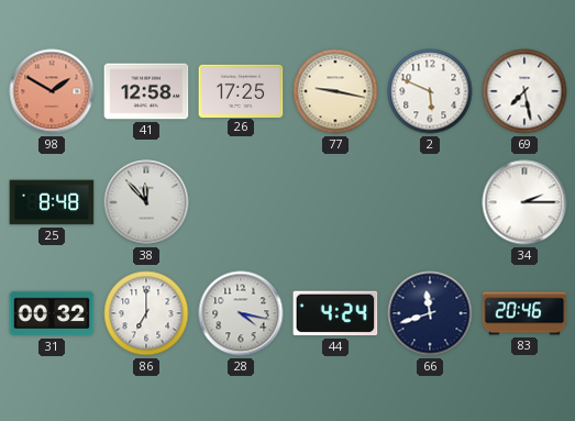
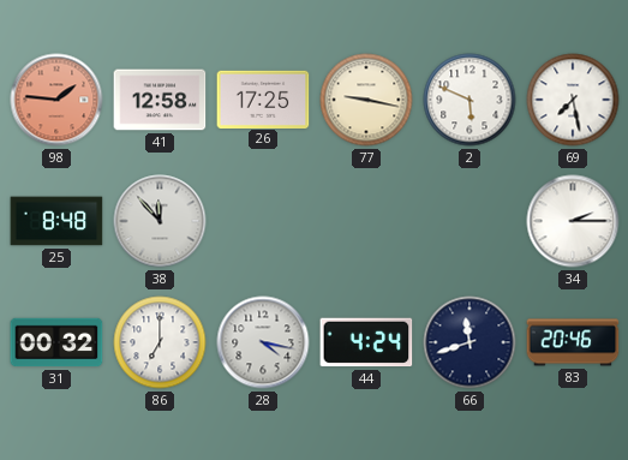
98: 1:50 -> 1:46
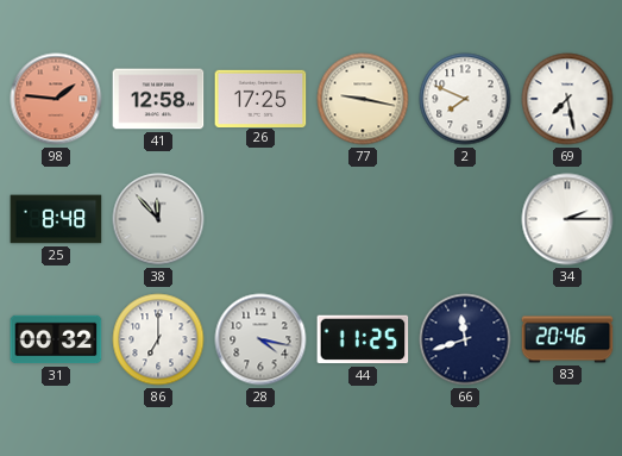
2: 5:49 -> 7:49
44: 4:24 -> 11:25
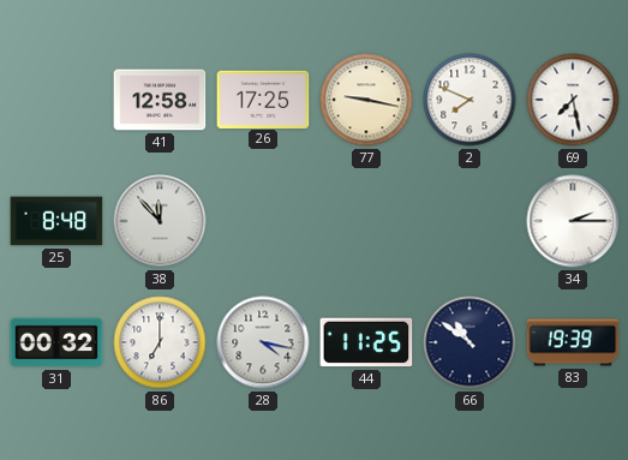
98: 1:46 -> none
66: 11:42 -> 10:51
83: 20:46 -> 19:39
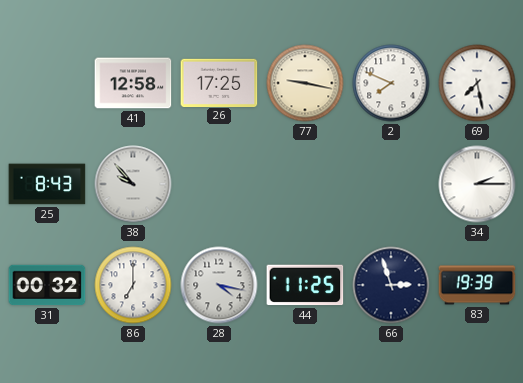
25: 8:48 -> 8:43
38: 11:53 -> 9:53
66: 10:51 -> 2:57
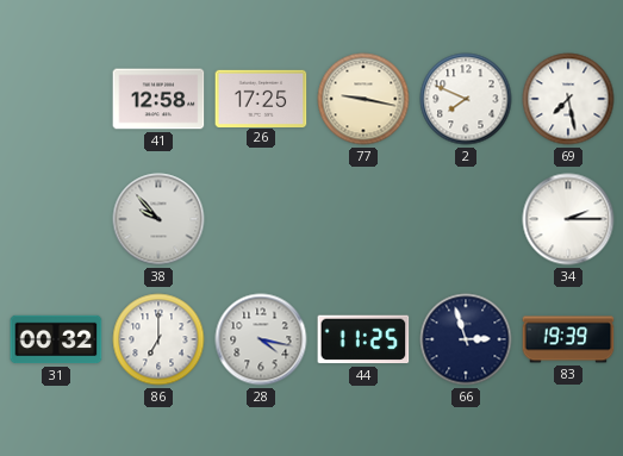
25: 8:43 -> none
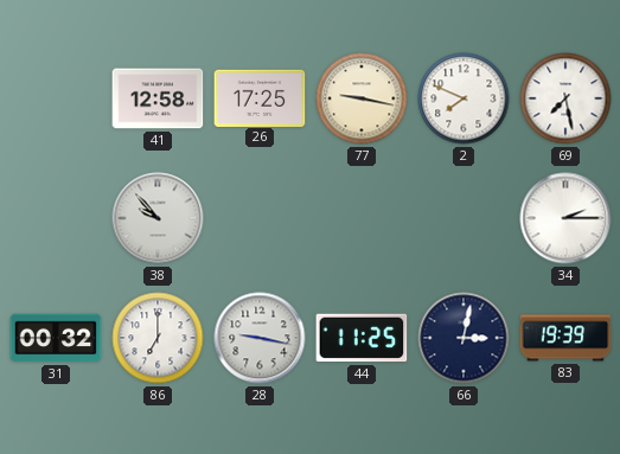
28: 4:17 -> 9:17
66: 2:57 -> 3:02
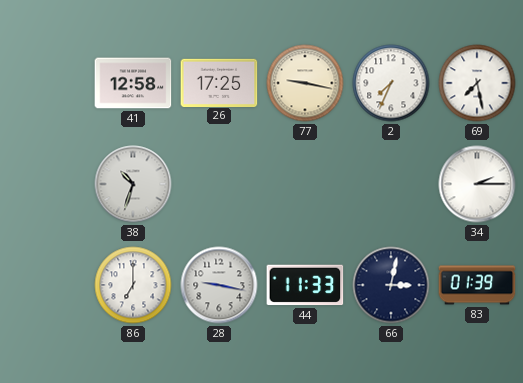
2: 7:49 -> 7:34
38: 9:53 -> 10:33
31: 00:32 -> none
44: 11:25 -> 11:33
83: 19:39 -> 01:39
